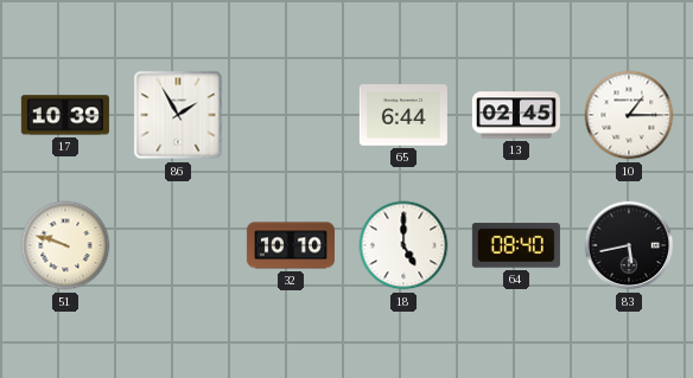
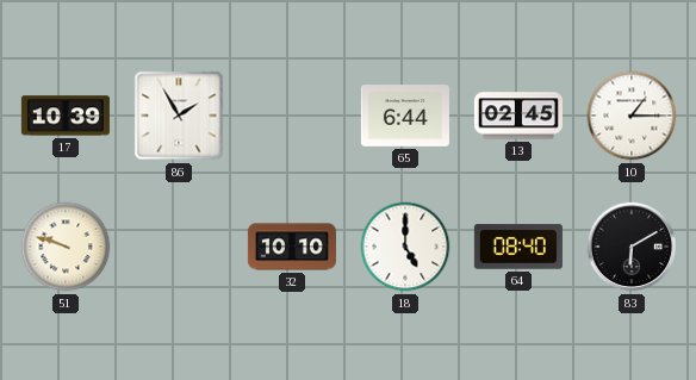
83: 5:43 -> 6:10
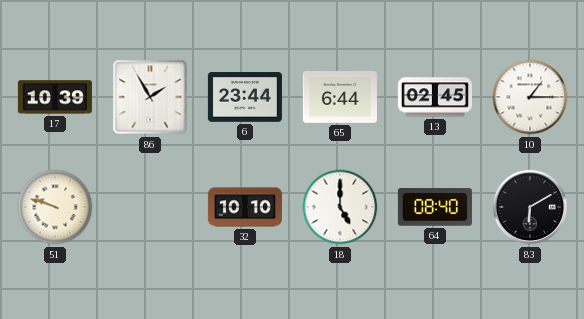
6: none -> 23:44
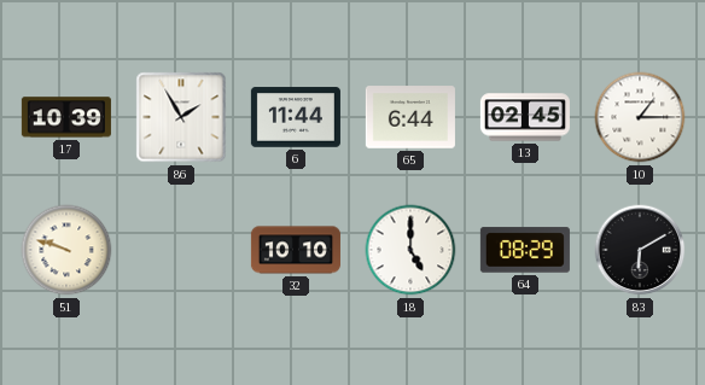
6: 23:44 -> 11:44
64: 08:40 -> 08:29
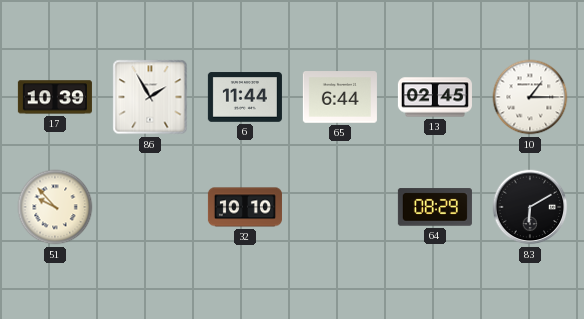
51: 9:48 -> 9:53
18: 5:00 -> none
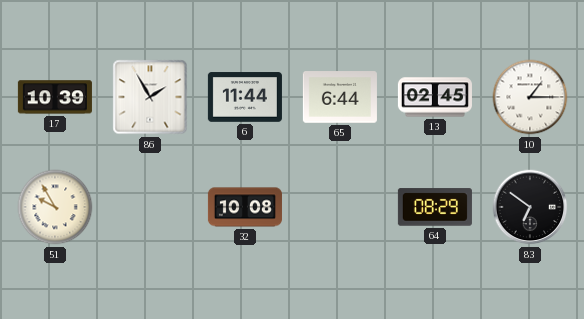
51: 9:53 -> 9:55
32: 10:10 -> 10:08
83: 6:10 -> 6:51
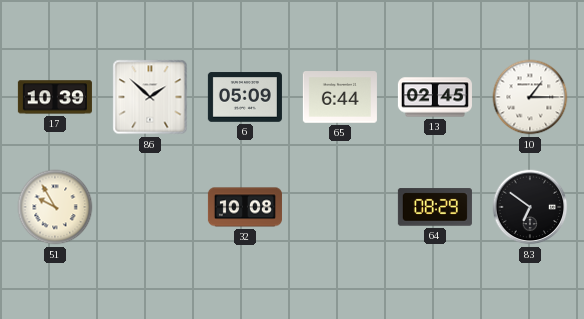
86: 1:55 -> 1:52
6: 11:44 -> 05:09
